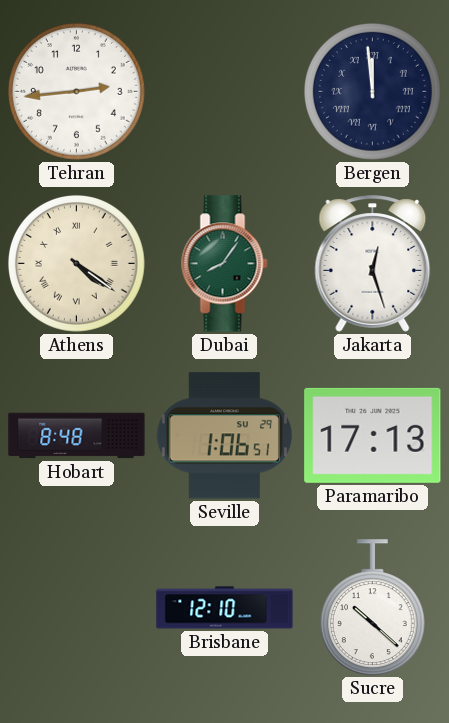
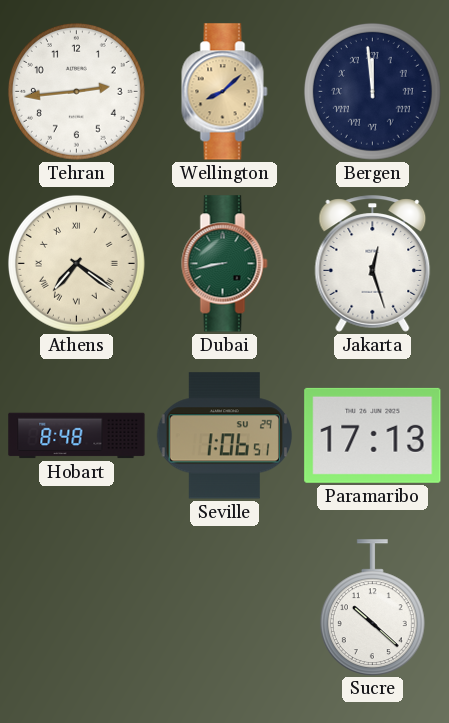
Wellington: none -> 8:08
Athens: 4:21 -> 7:21
Dubai: 8:06 -> 8:43
Brisbane: 12:10 -> none
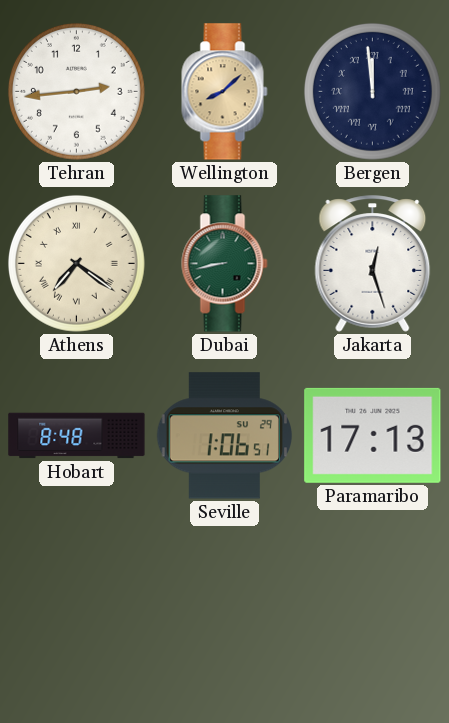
Sucre: 10:22 -> none
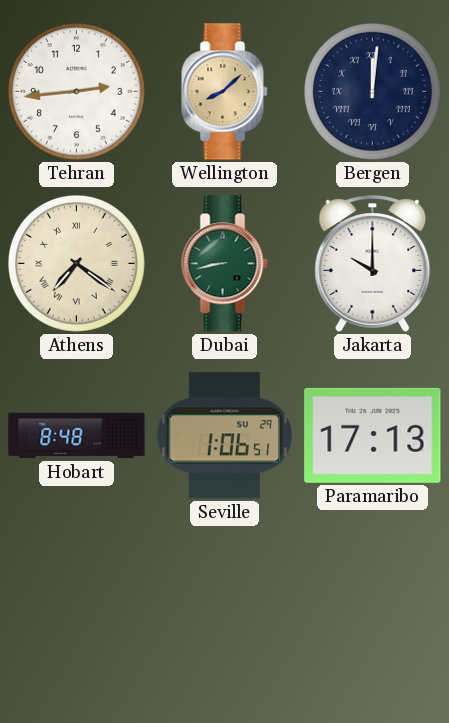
Bergen: 11:59 -> 12:01
Jakarta: 12:27 -> 10:00
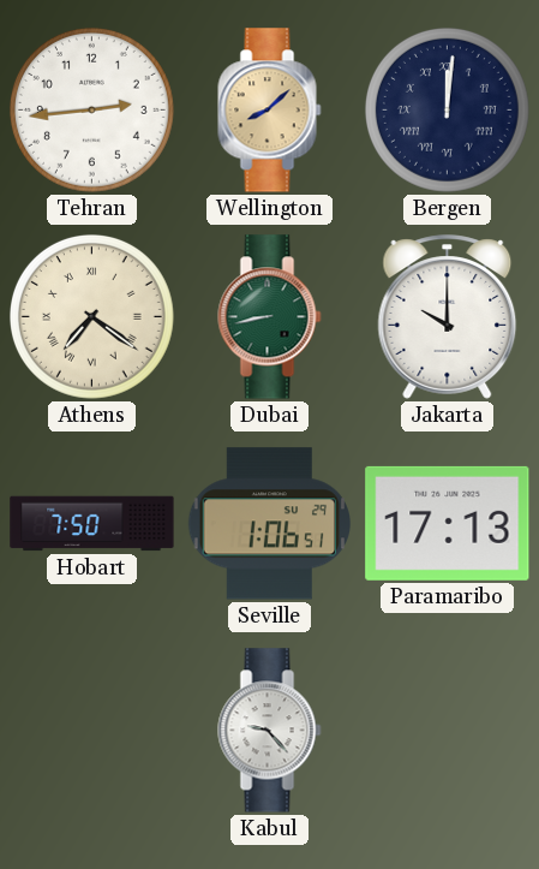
Hobart: 8:48 -> 7:50
Kabul: none -> 9:23
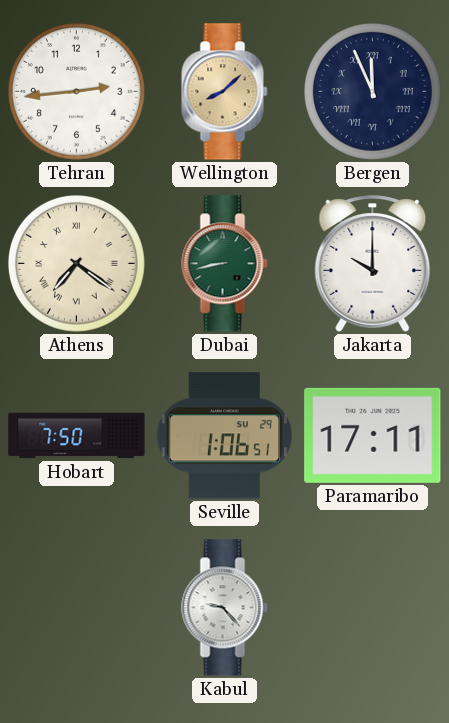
Bergen: 12:01 -> 11:56
Paramaribo: 17:13 -> 17:11
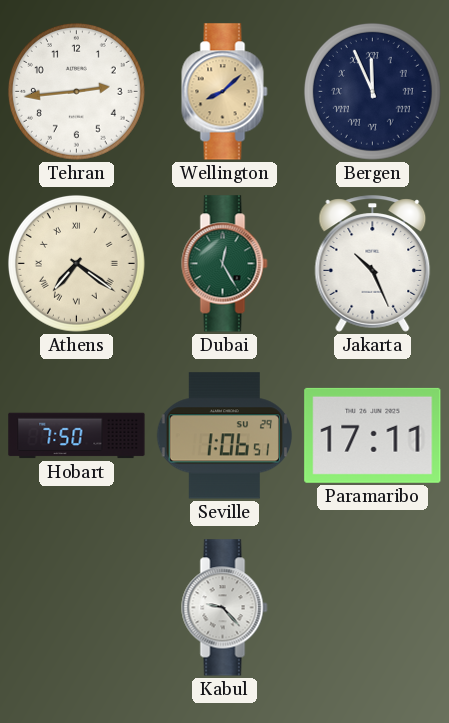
Dubai: 8:43 -> 12:25
Jakarta: 10:00 -> 10:26
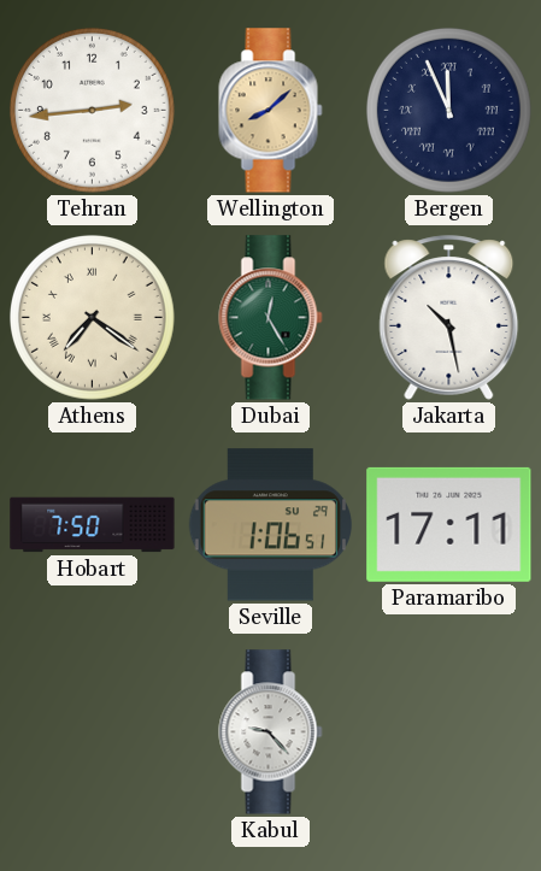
Jakarta: 10:26 -> 10:28
